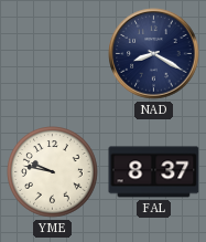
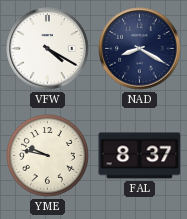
VFW: none -> 4:20
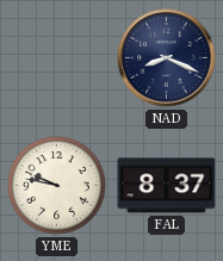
VFW: 4:20 -> none
NAD: 8:20 -> 8:19
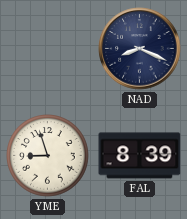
YME: 9:47 -> 8:57
FAL: 8:37 -> 8:39
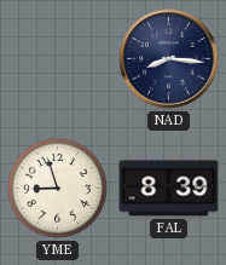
NAD: 8:19 -> 8:16
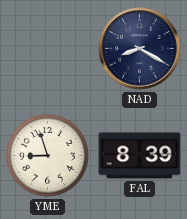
NAD: 8:16 -> 8:20
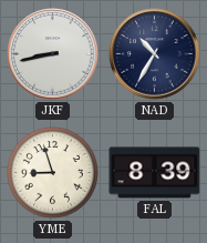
JKF: none -> 8:43
NAD: 8:20 -> 10:35
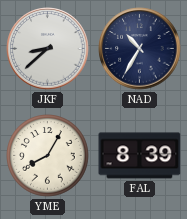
JKF: 8:43 -> 8:38
YME: 8:57 -> 8:05
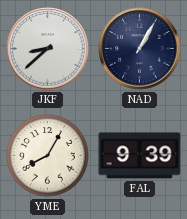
NAD: 10:35 -> 1:05
FAL: 8:39 -> 9:39
